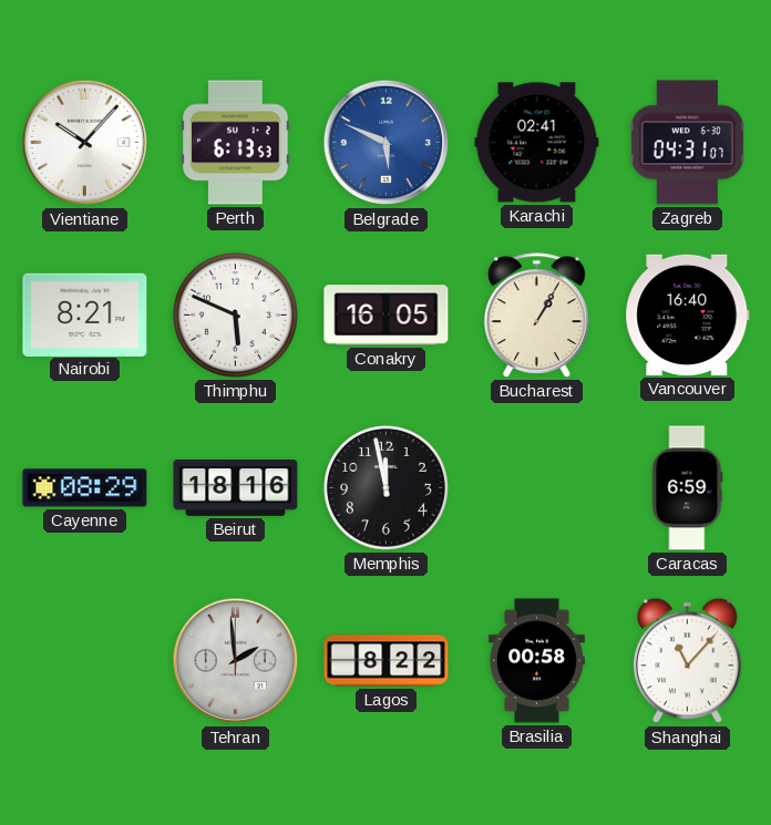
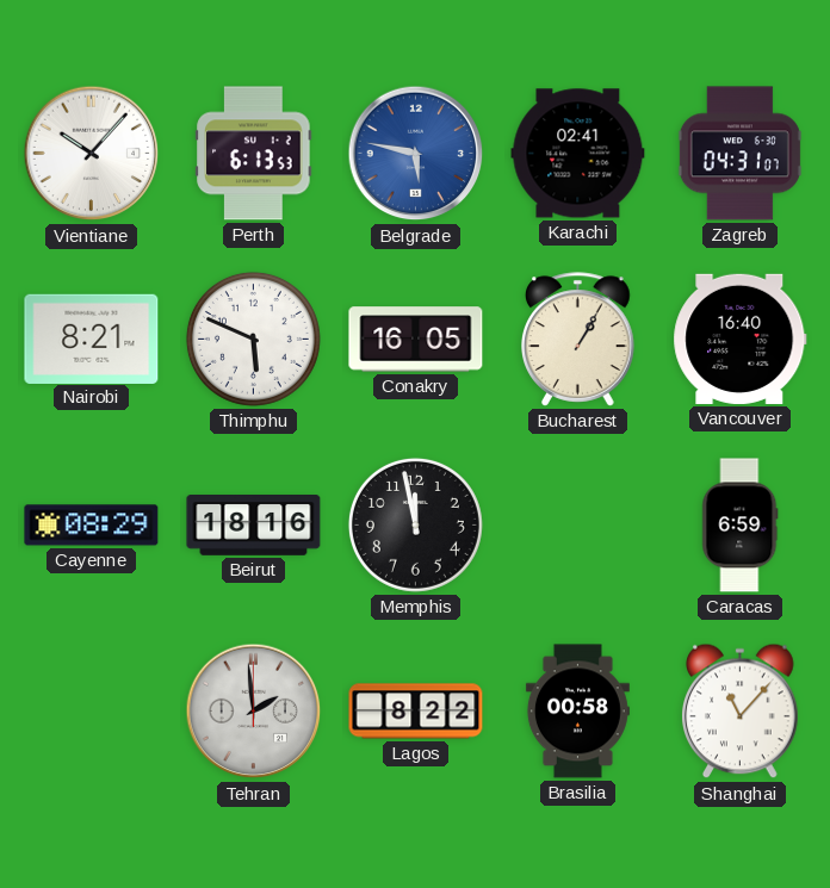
Belgrade: 5:49 -> 5:47
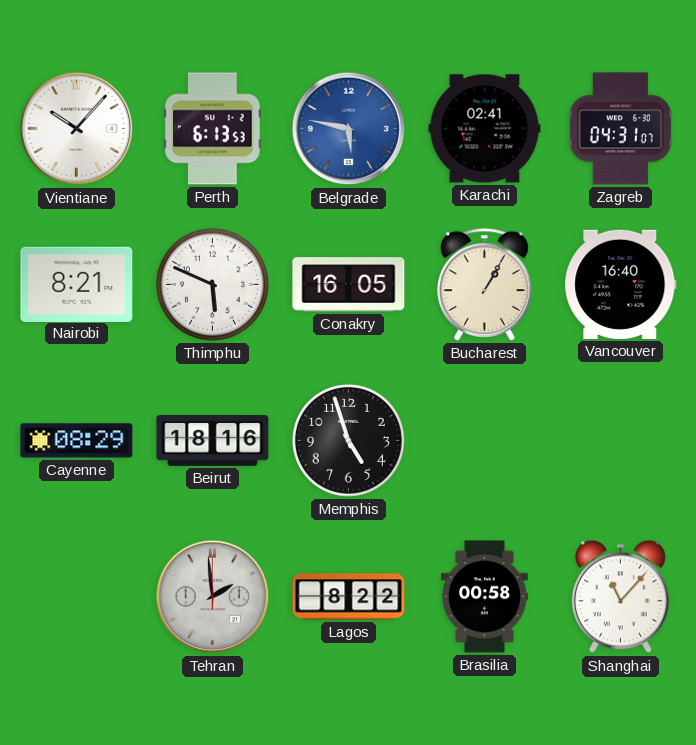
Memphis: 11:58 -> 4:57
Caracas: 6:59 -> none
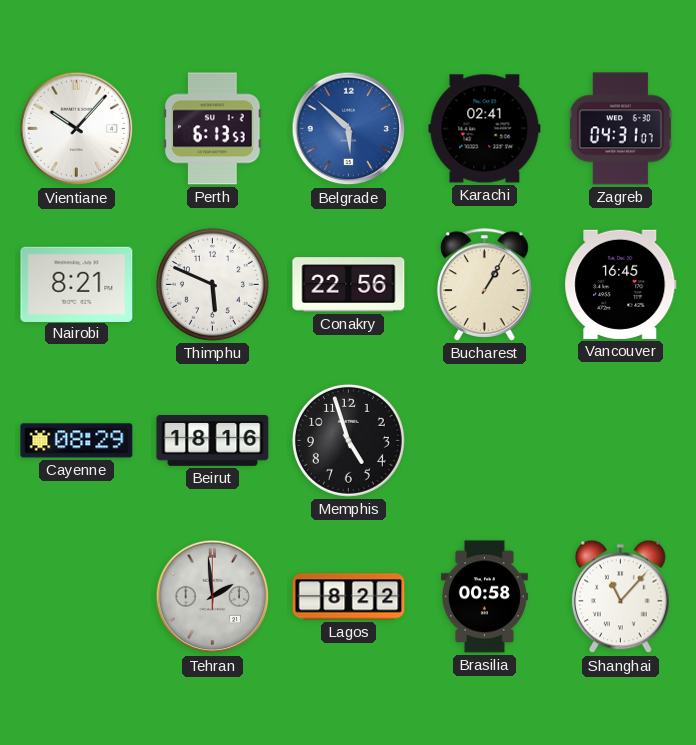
Belgrade: 5:47 -> 5:52
Conakry: 16:05 -> 22:56
Vancouver: 16:40 -> 16:45
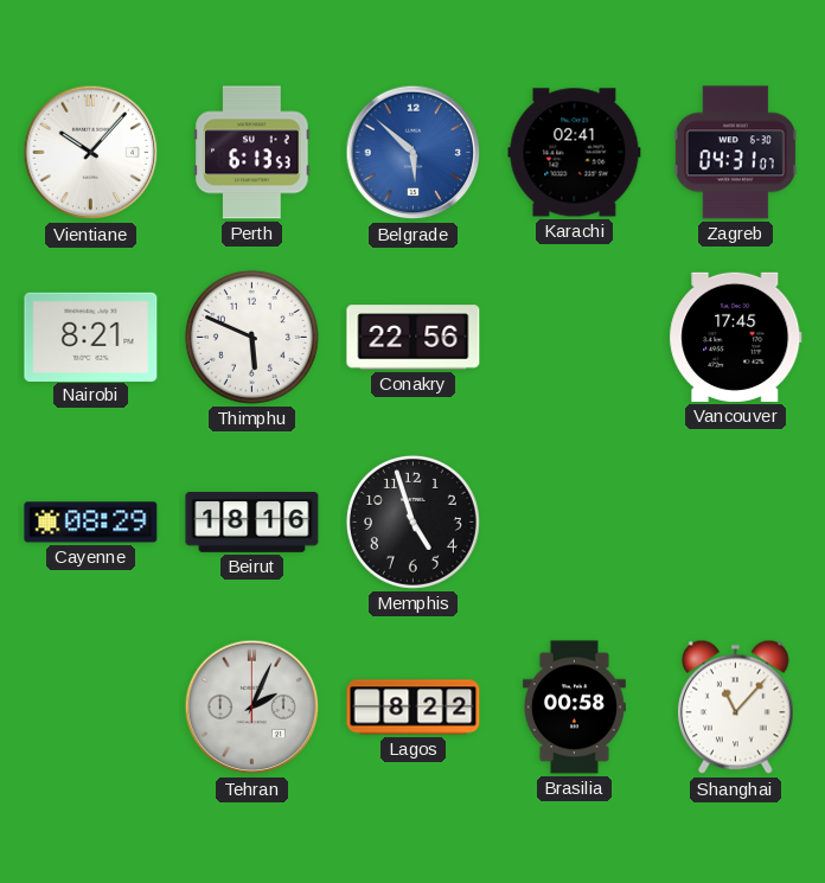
Bucharest: 1:05 -> none
Vancouver: 16:45 -> 17:45
Tehran: 1:59 -> 2:04
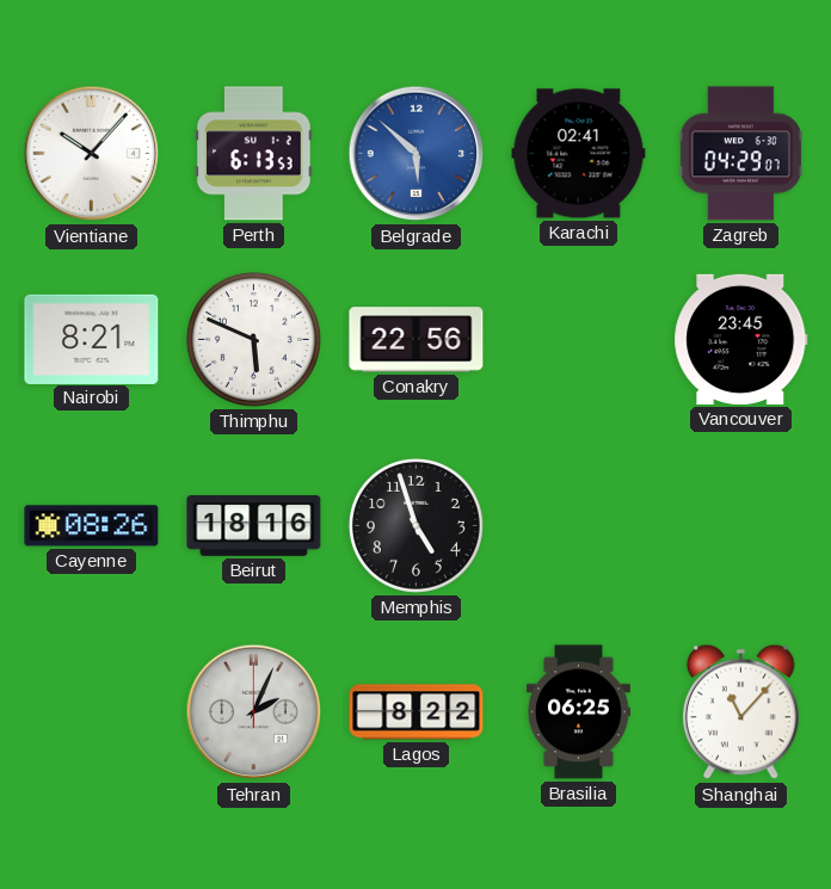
Zagreb: 04:31 -> 04:29
Vancouver: 17:45 -> 23:45
Cayenne: 08:29 -> 08:26
Brasilia: 00:58 -> 06:25
